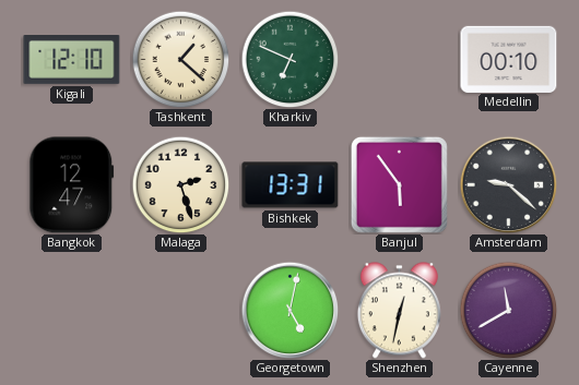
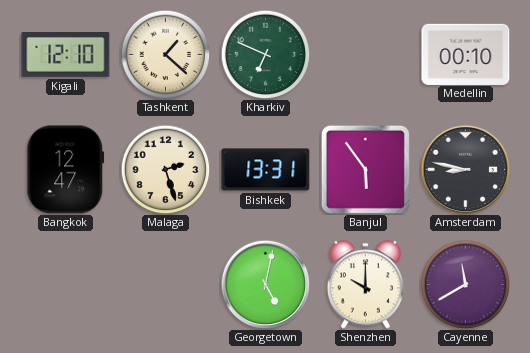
Amsterdam: 9:22 -> 8:47
Shenzhen: 12:32 -> 10:00
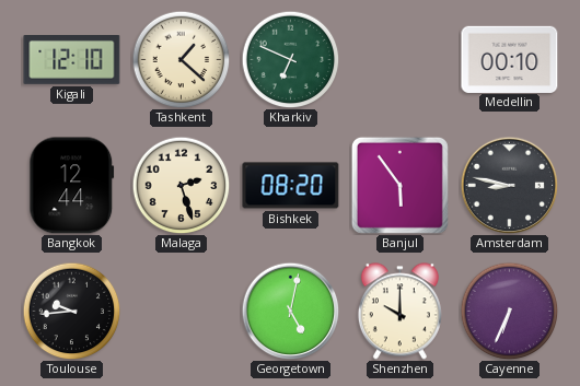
Bangkok: 12:47 -> 12:44
Bishkek: 13:31 -> 08:20
Toulouse: none -> 9:44
Cayenne: 11:40 -> 6:34
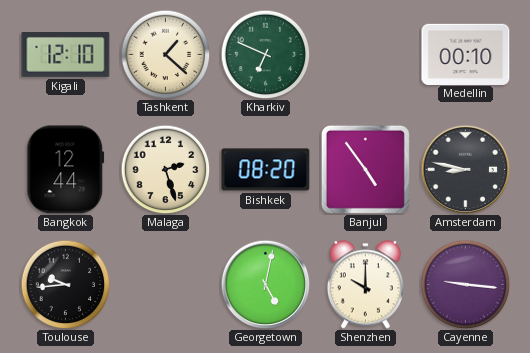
Banjul: 5:54 -> 4:54
Cayenne: 6:34 -> 9:16
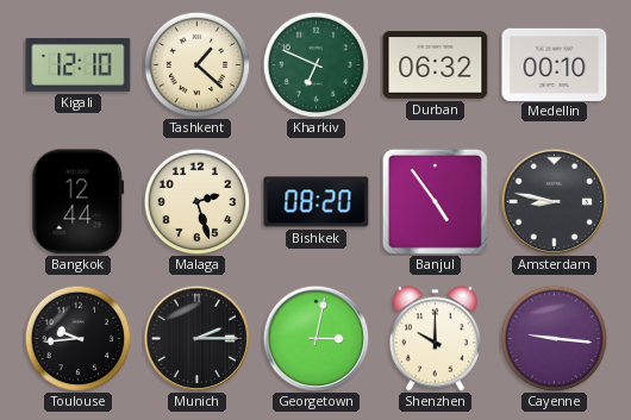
Durban: none -> 06:32
Munich: none -> 2:15
Georgetown: 5:02 -> 3:02
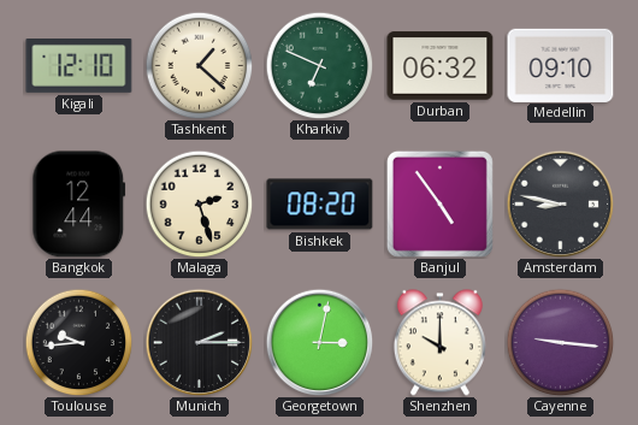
Medellin: 00:10 -> 09:10
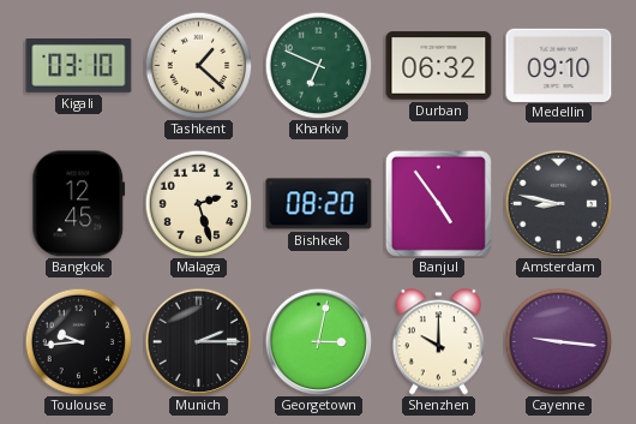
Kigali: 12:10 -> 03:10
Bangkok: 12:44 -> 12:45
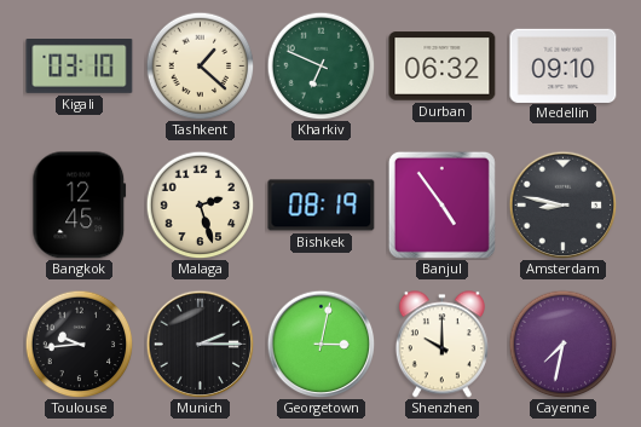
Bishkek: 08:20 -> 08:19
Cayenne: 9:16 -> 7:32
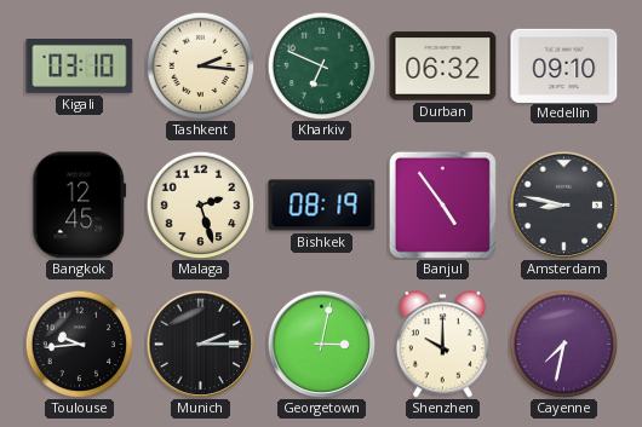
Tashkent: 1:22 -> 2:16
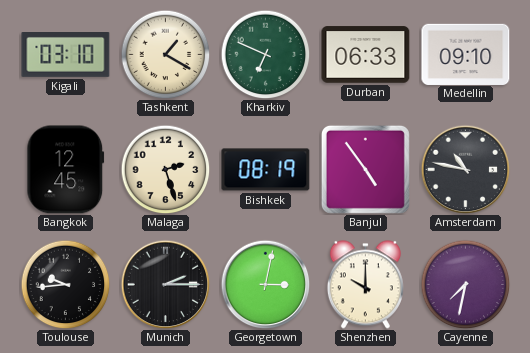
Tashkent: 2:16 -> 1:20
Durban: 06:32 -> 06:33
Amsterdam: 8:47 -> 10:47
